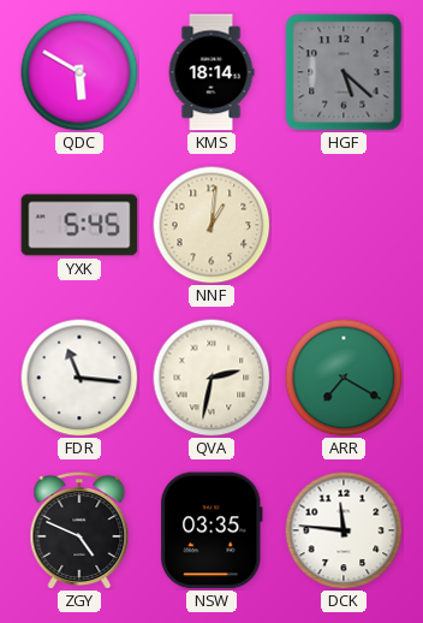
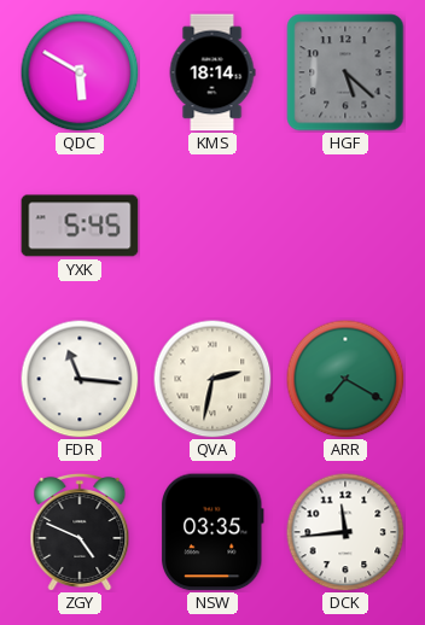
NNF: 1:01 -> none
DCK: 11:46 -> 11:44
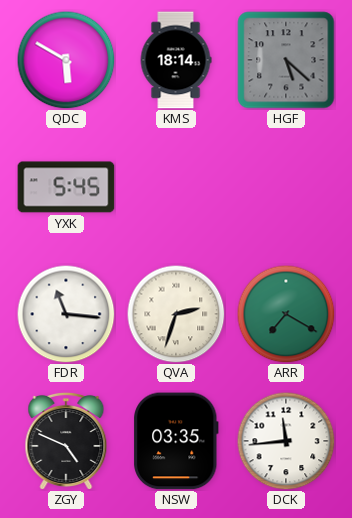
QVA: 2:32 -> 2:33
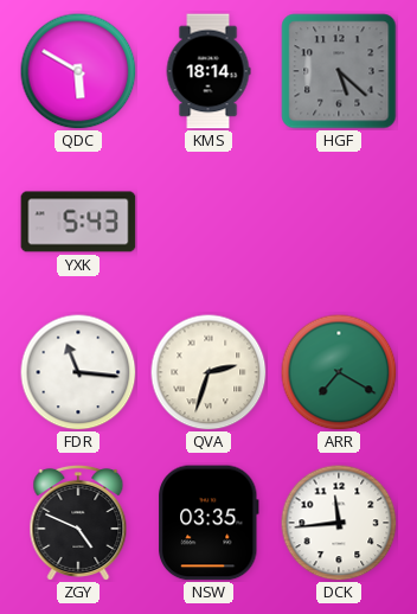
YXK: 5:45 -> 5:43
